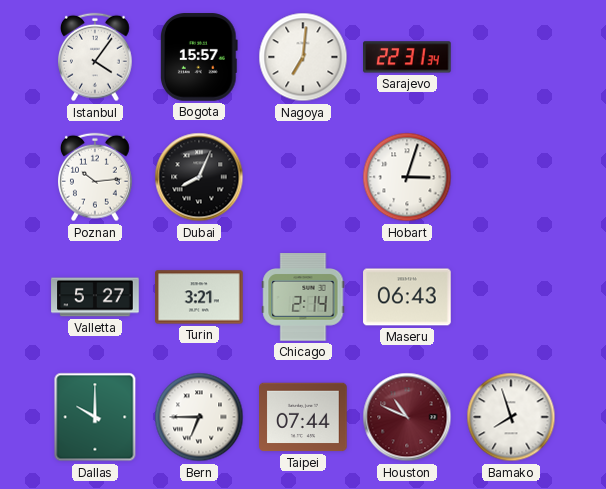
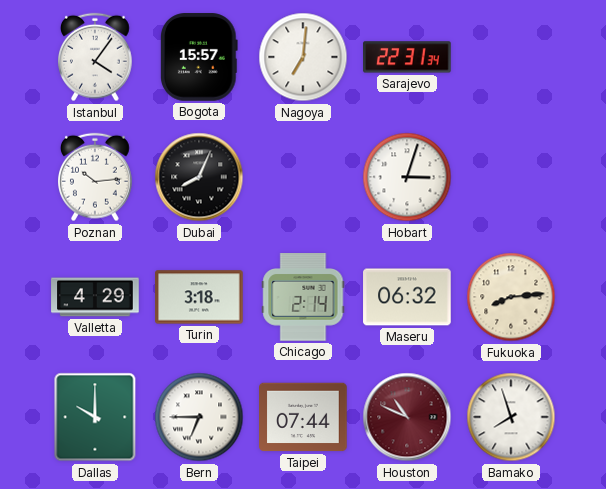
Valletta: 5:27 -> 4:29
Turin: 3:21 -> 3:18
Maseru: 06:43 -> 06:32
Fukuoka: none -> 8:14
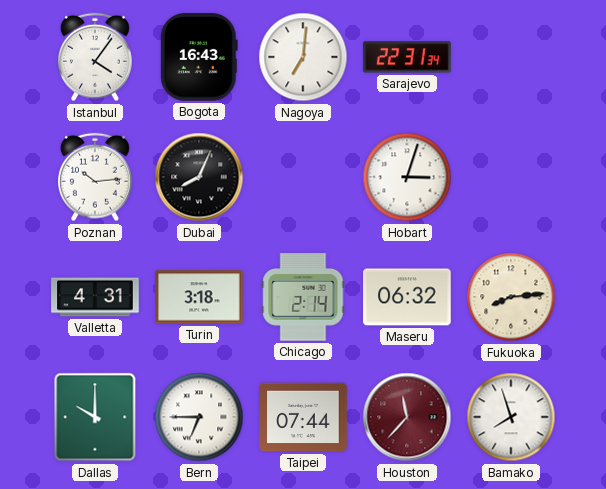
Bogota: 15:57 -> 16:43
Valletta: 4:29 -> 4:31
Houston: 10:49 -> 11:37
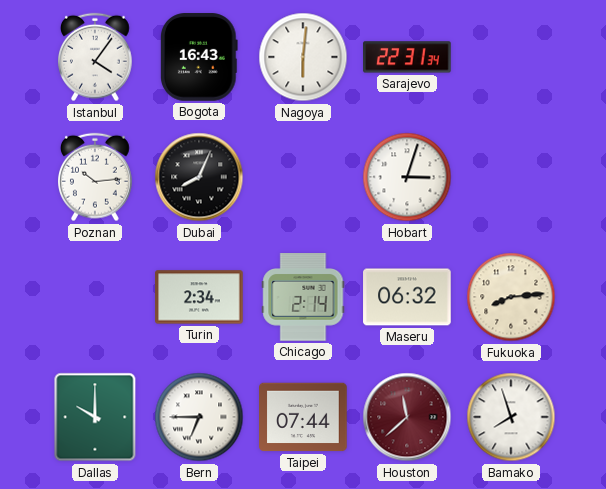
Nagoya: 7:01 -> 6:01
Valletta: 4:31 -> none
Turin: 3:18 -> 2:34
Houston: 11:37 -> 11:38
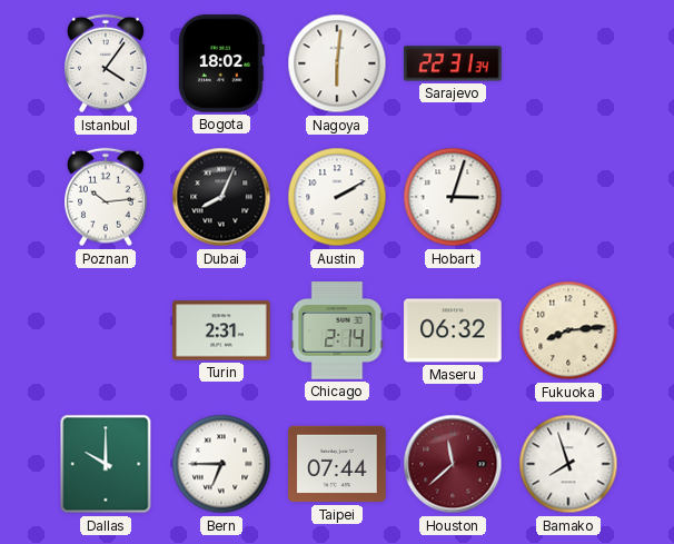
Bogota: 16:43 -> 18:02
Austin: none -> 2:10
Turin: 2:34 -> 2:31
